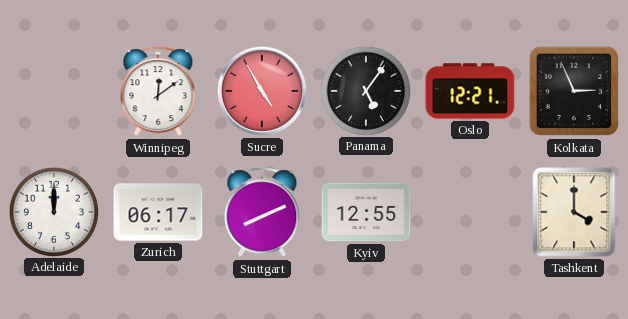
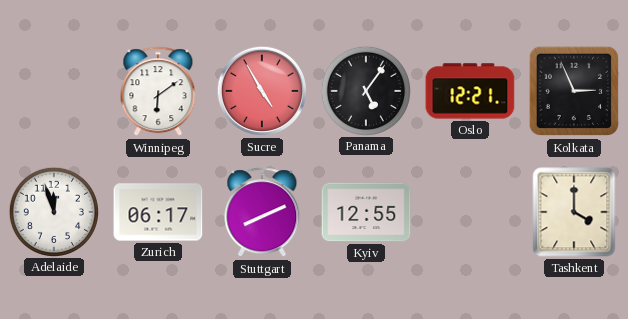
Winnipeg: 12:09 -> 6:09
Adelaide: 12:00 -> 11:57
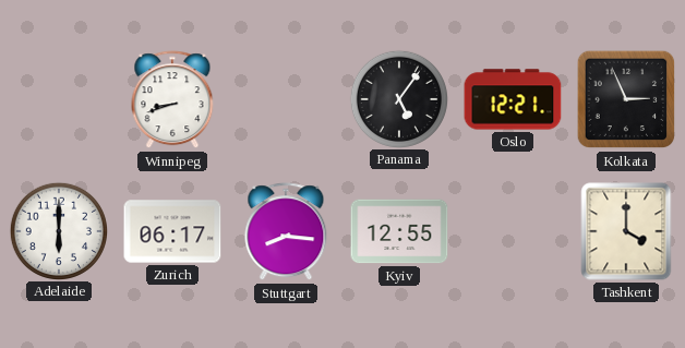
Winnipeg: 6:09 -> 8:42
Sucre: 4:55 -> none
Adelaide: 11:57 -> 6:00
Stuttgart: 8:11 -> 8:16
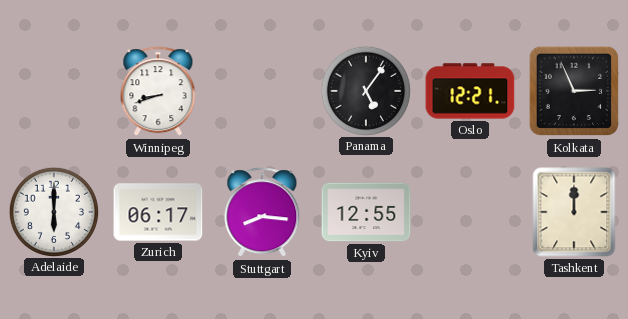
Tashkent: 4:00 -> 12:00
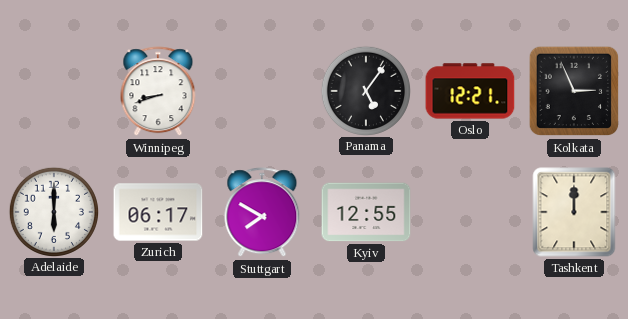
Stuttgart: 8:16 -> 7:50
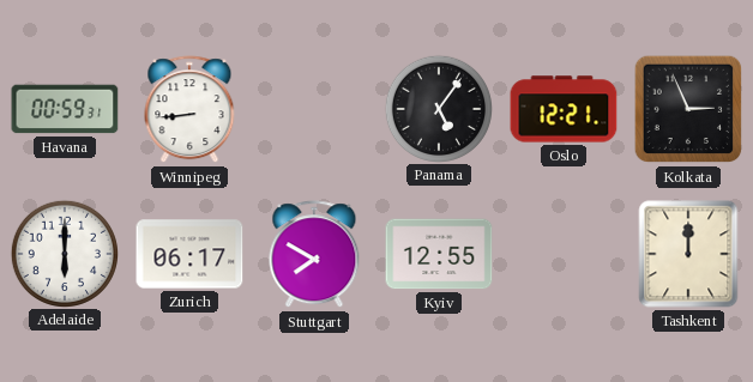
Havana: none -> 00:59
Winnipeg: 8:42 -> 8:44
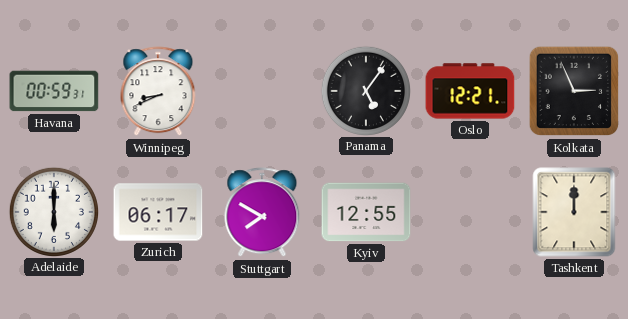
Winnipeg: 8:44 -> 8:41
